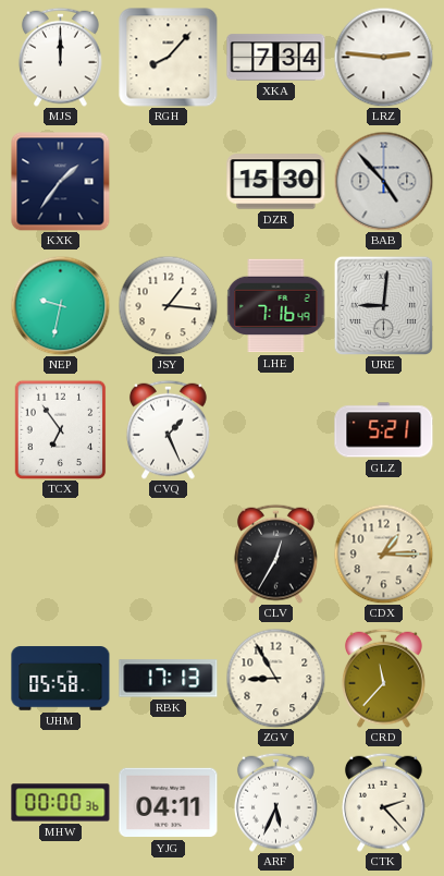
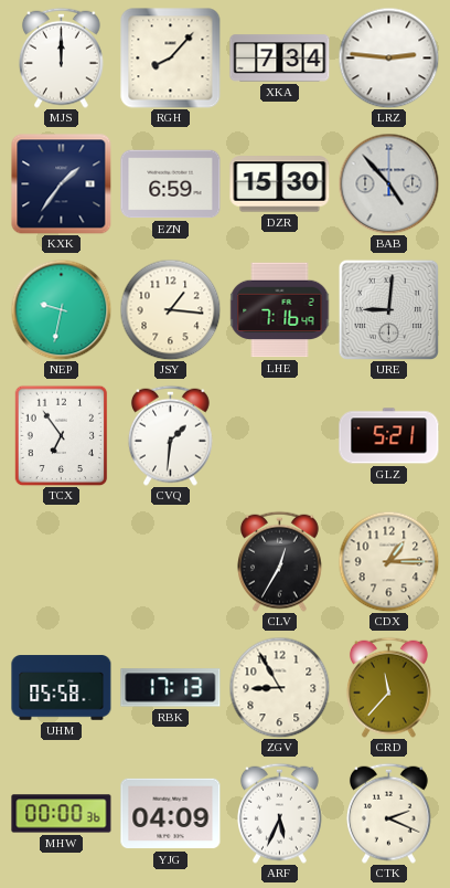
EZN: none -> 6:59
CVQ: 1:26 -> 1:31
YJG: 04:11 -> 04:09
CTK: 2:23 -> 2:19
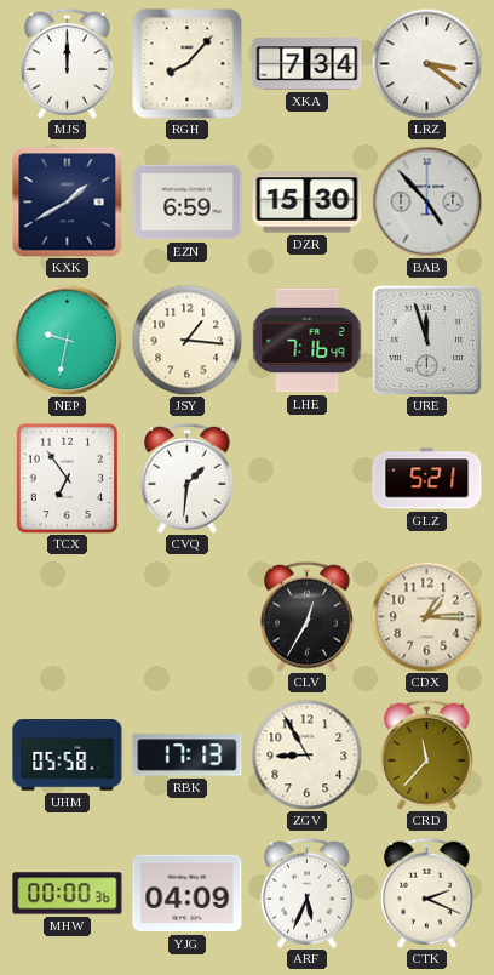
LRZ: 2:46 -> 3:21
KXK: 1:36 -> 1:40
URE: 9:01 -> 11:57
